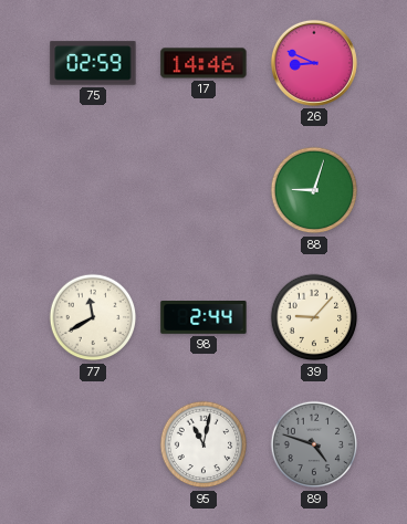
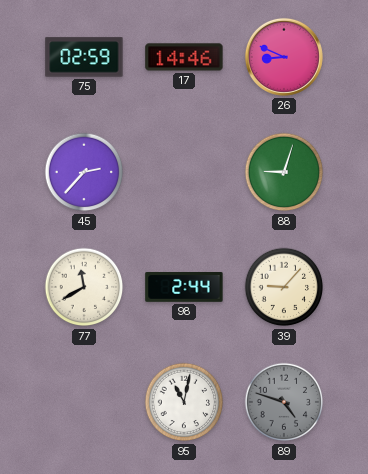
45: none -> 2:37
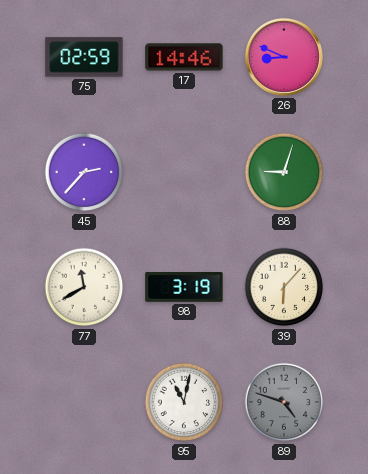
98: 2:44 -> 3:19
39: 9:07 -> 6:07
